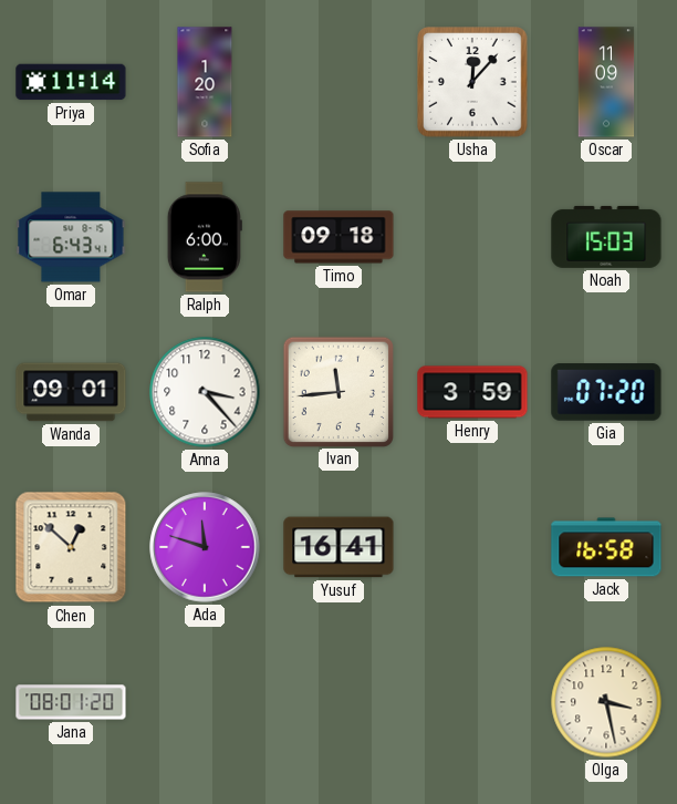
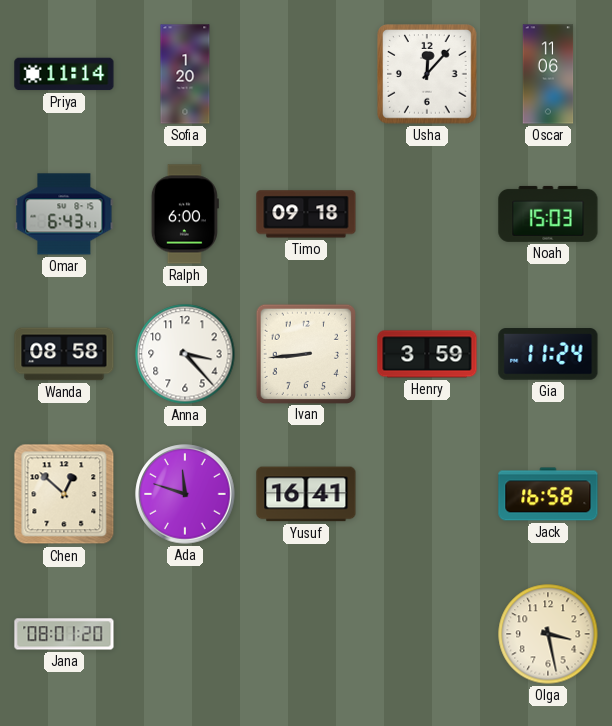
Oscar: 11:09 -> 11:06
Wanda: 09:01 -> 08:58
Ivan: 11:44 -> 8:44
Gia: 07:20 -> 11:24
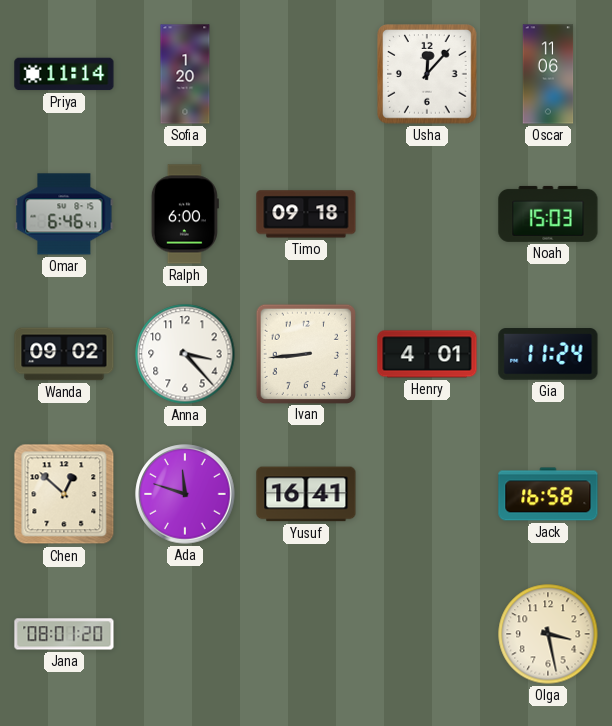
Omar: 6:43 -> 6:46
Wanda: 08:58 -> 09:02
Henry: 3:59 -> 4:01
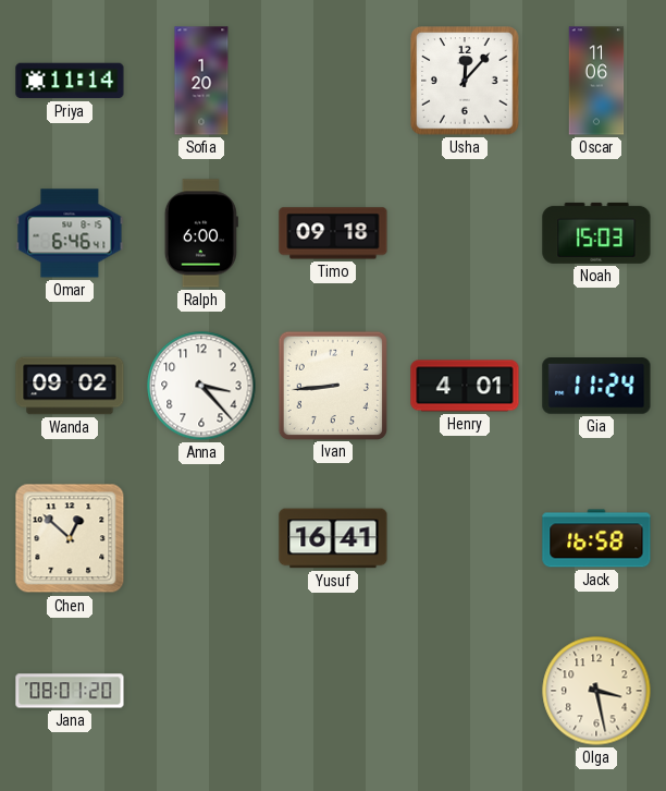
Ada: 11:48 -> none
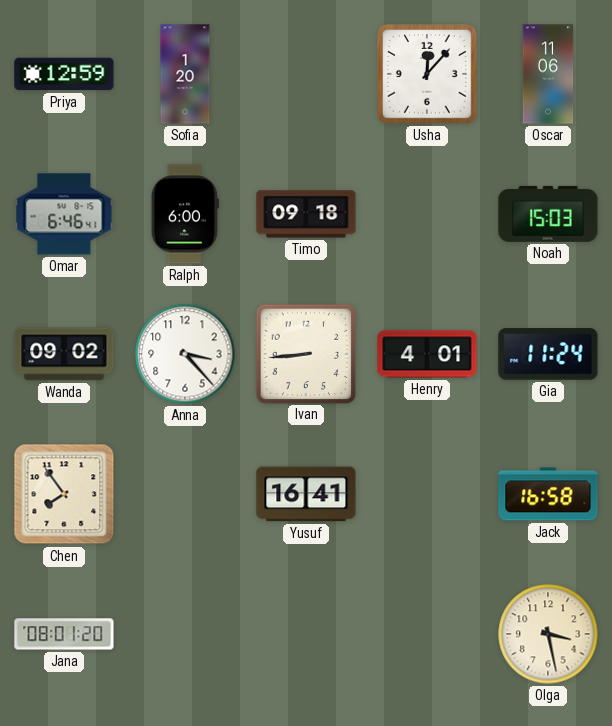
Priya: 11:14 -> 12:59
Chen: 12:52 -> 7:54
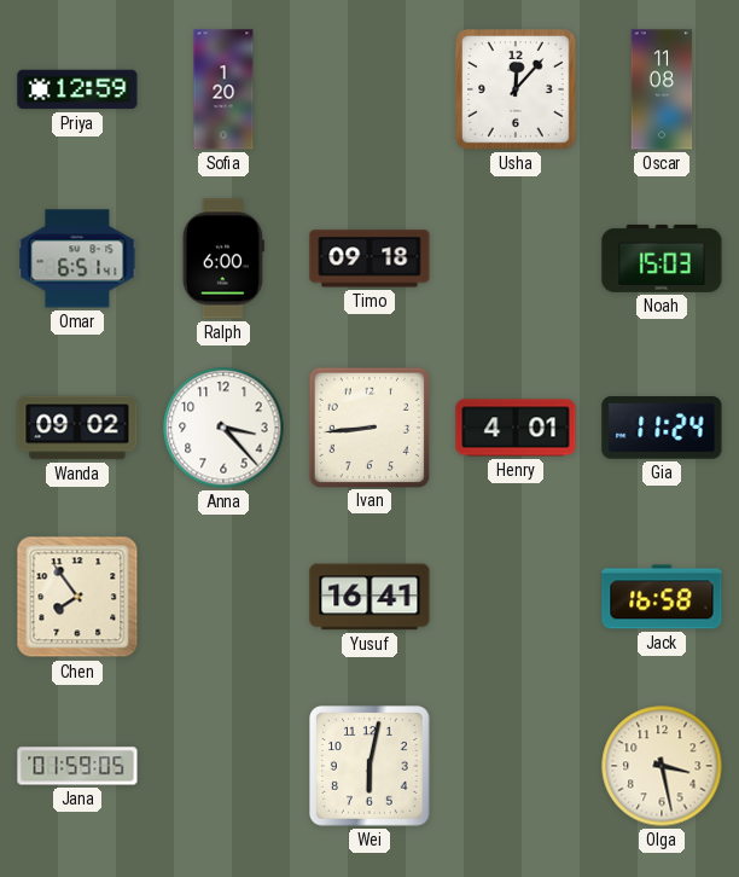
Oscar: 11:06 -> 11:08
Omar: 6:46 -> 6:51
Jana: 08:01 -> 01:59
Wei: none -> 6:02
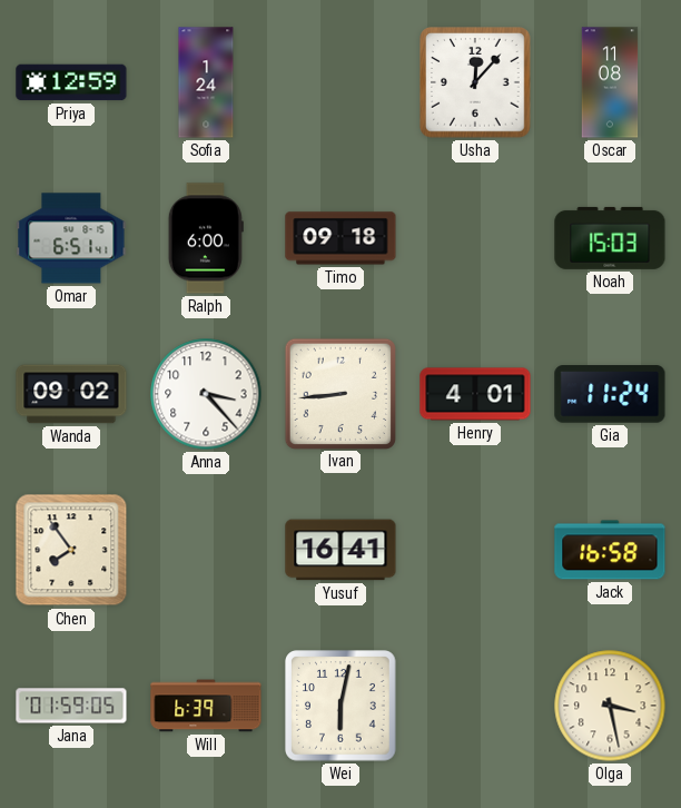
Sofia: 1:20 -> 1:24
Will: none -> 6:39
